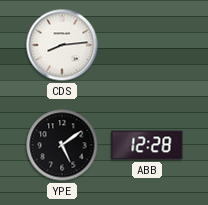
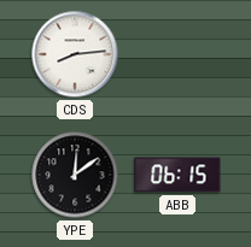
YPE: 5:09 -> 12:09
ABB: 12:28 -> 06:15
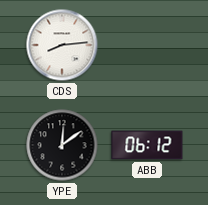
ABB: 06:15 -> 06:12
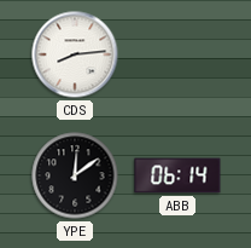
ABB: 06:12 -> 06:14
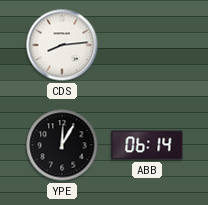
YPE: 12:09 -> 12:05
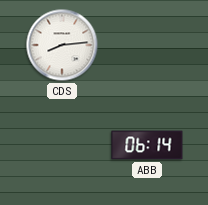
YPE: 12:05 -> none
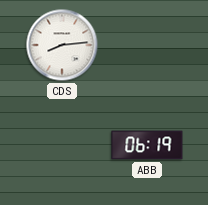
ABB: 06:14 -> 06:19
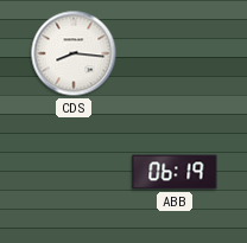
CDS: 8:14 -> 8:16
